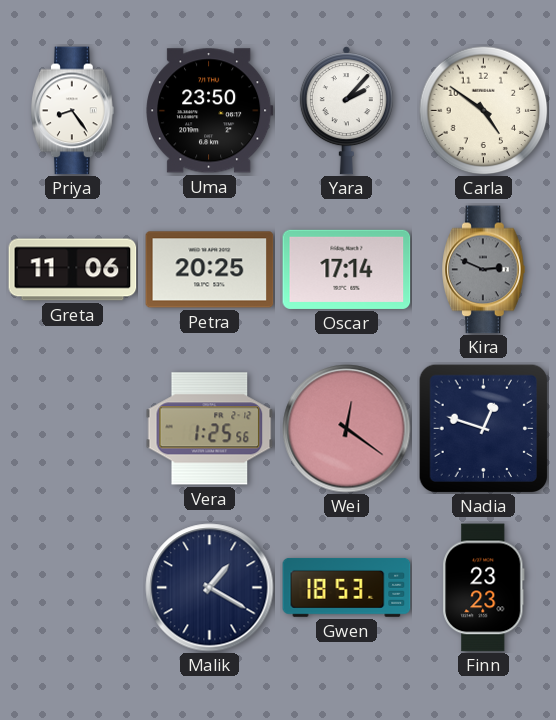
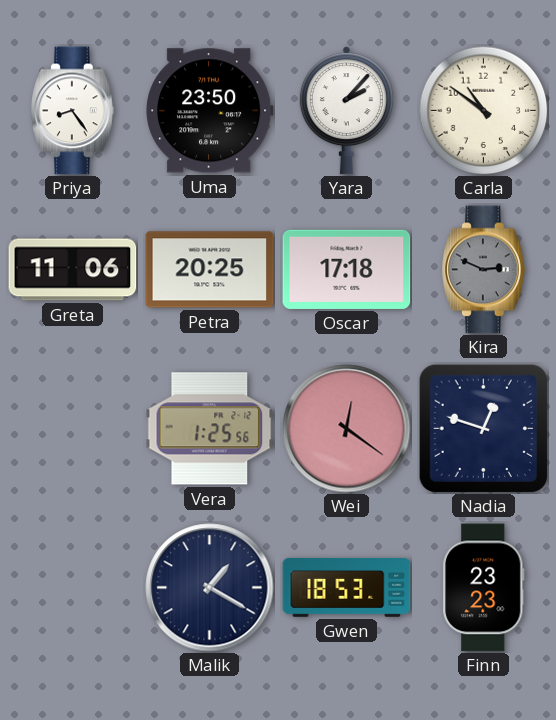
Carla: 4:51 -> 10:51
Oscar: 17:14 -> 17:18
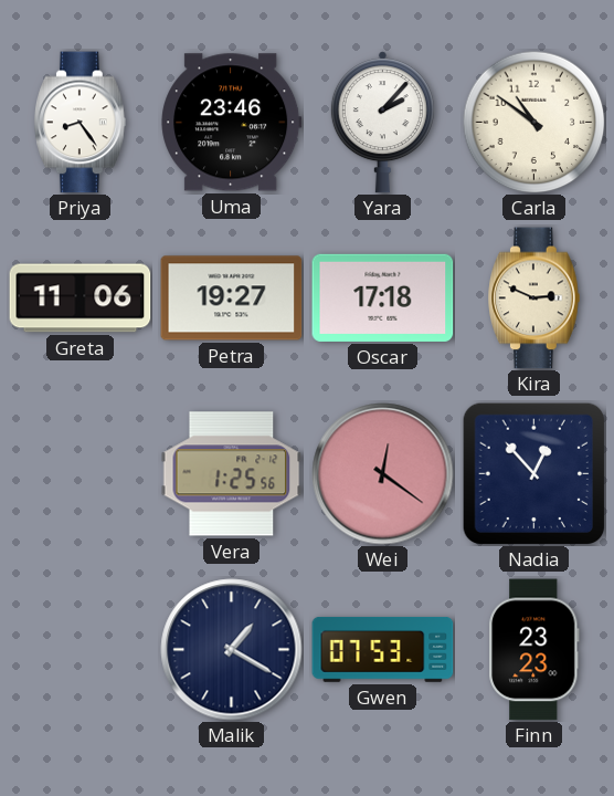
Uma: 23:50 -> 23:46
Petra: 20:25 -> 19:27
Kira dial: grey -> cream
Nadia: 12:48 -> 12:53
Gwen: 18:53 -> 07:53
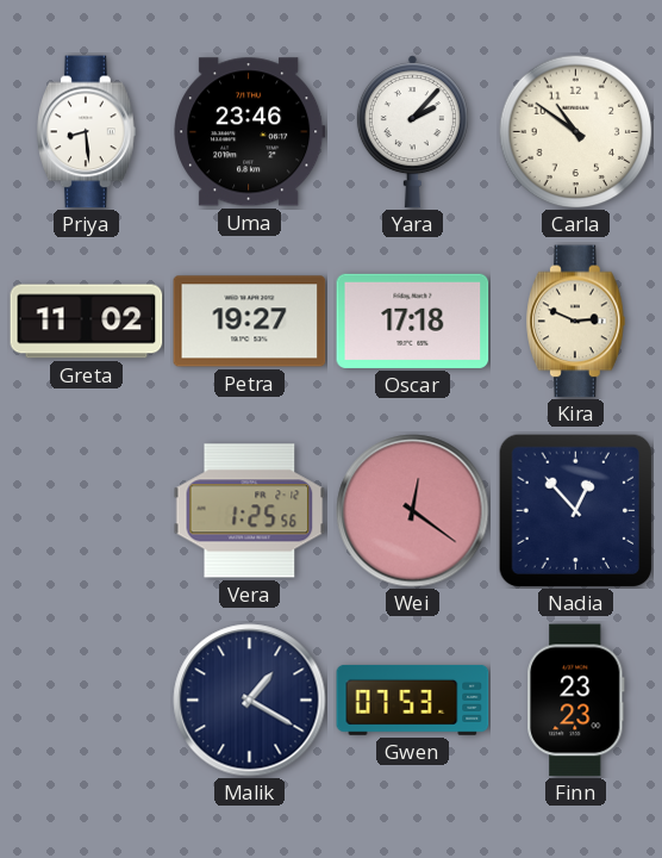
Priya: 8:24 -> 8:29
Greta: 11:06 -> 11:02
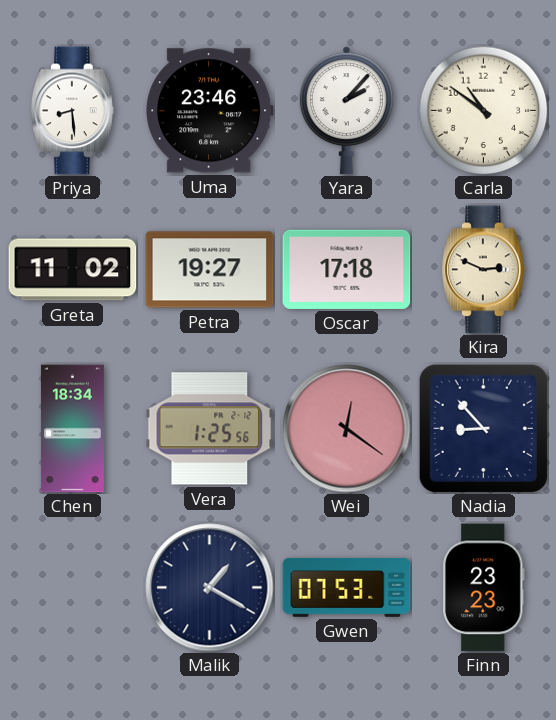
Chen: none -> 18:34
Nadia: 12:53 -> 8:53
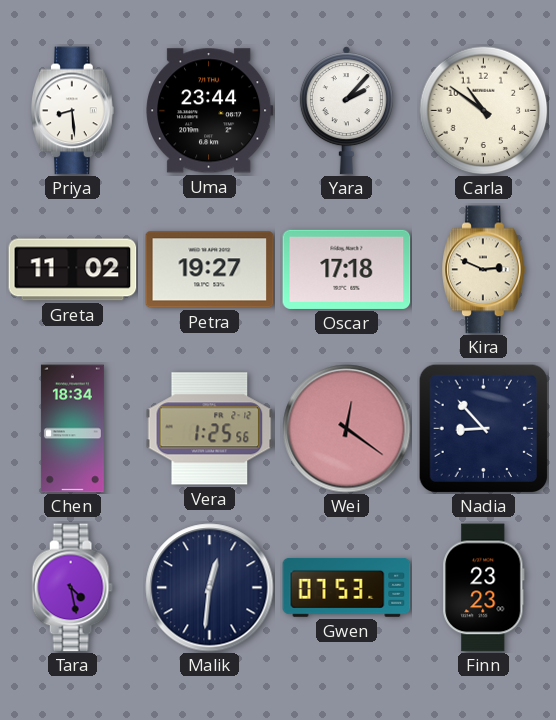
Uma: 23:46 -> 23:44
Tara: none -> 4:28
Malik: 1:20 -> 12:31
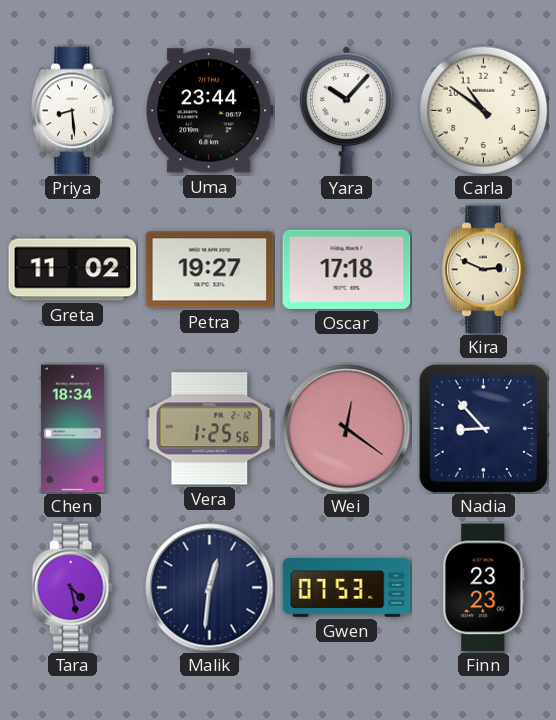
Yara: 2:07 -> 10:07
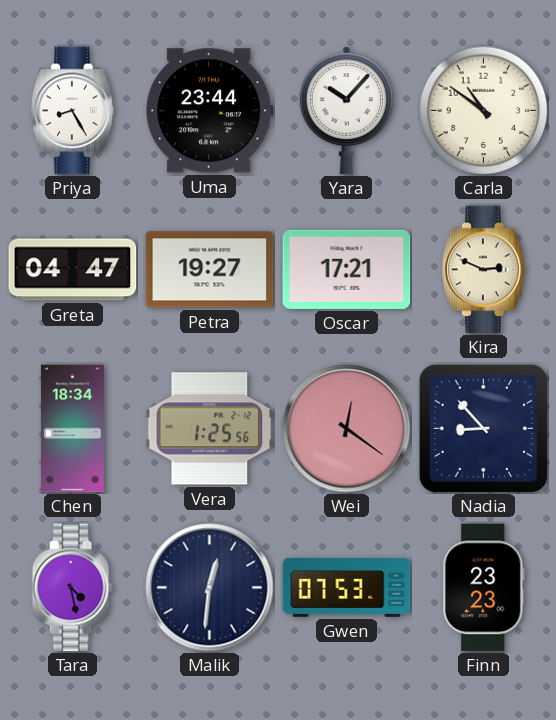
Priya: 8:29 -> 8:25
Greta: 11:02 -> 04:47
Oscar: 17:18 -> 17:21
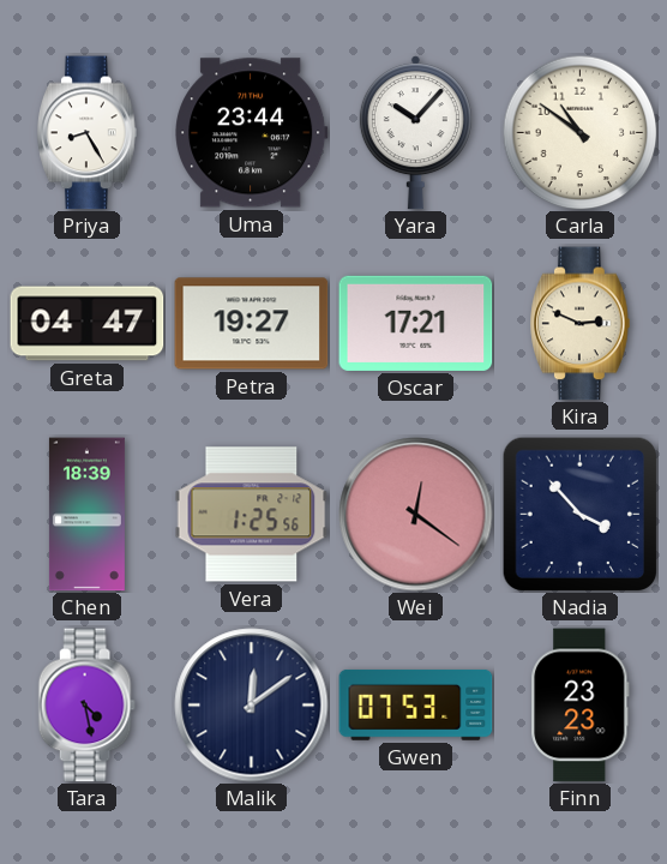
Chen: 18:34 -> 18:39
Nadia: 8:53 -> 3:53
Malik: 12:31 -> 12:09
